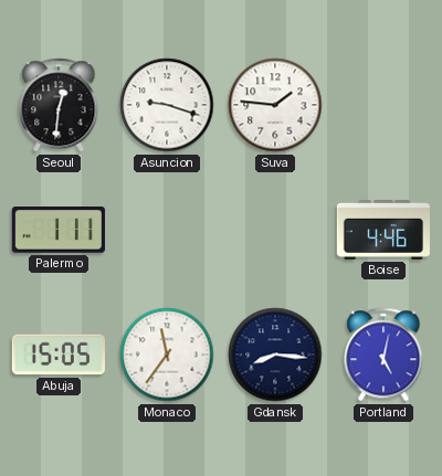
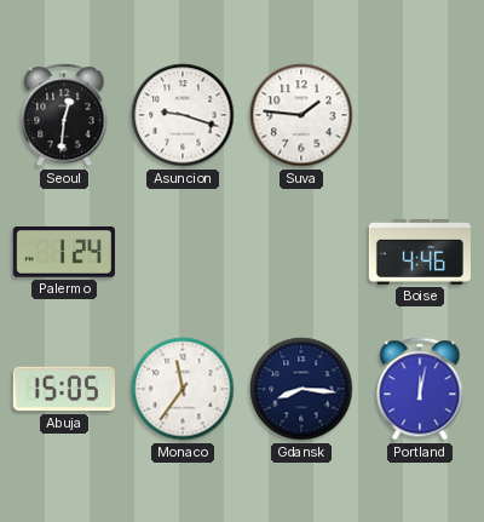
Palermo: 1:11 -> 1:24
Portland: 5:02 -> 12:02
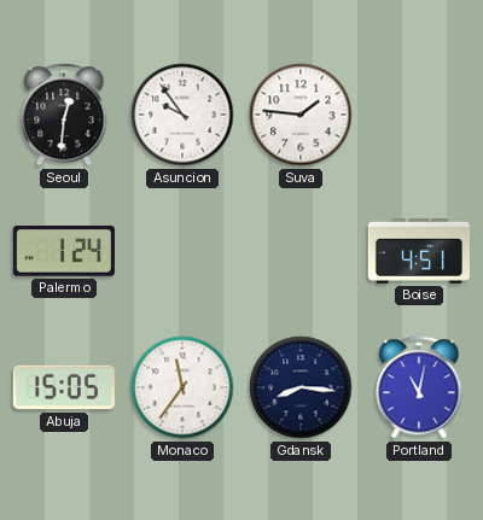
Asuncion: 9:18 -> 9:54
Boise: 4:46 -> 4:51
Portland: 12:02 -> 11:02
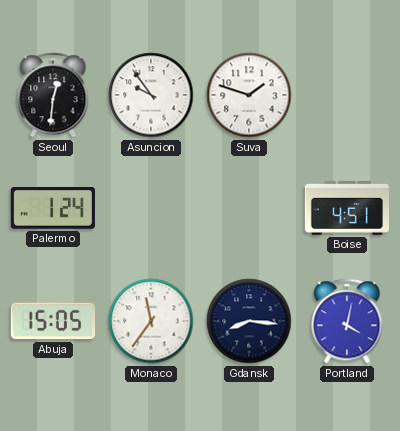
Suva: 1:46 -> 1:48
Portland: 11:02 -> 4:02
